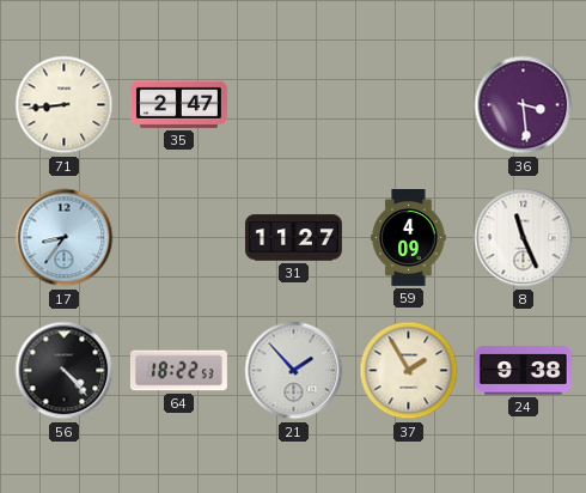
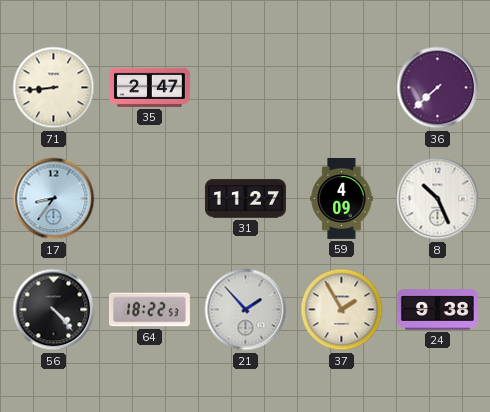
36: 3:29 -> 7:38
8: 11:26 -> 10:26
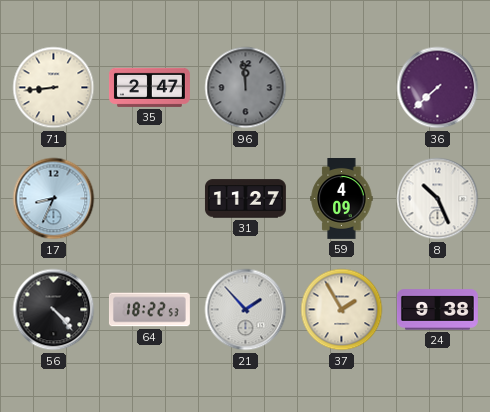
96: none -> 11:59
17: 8:36 -> 8:34
